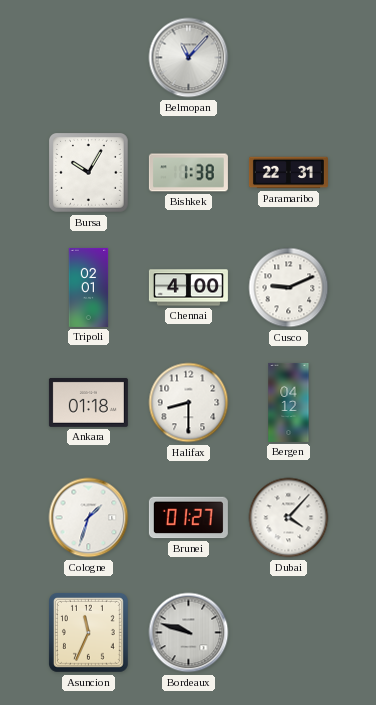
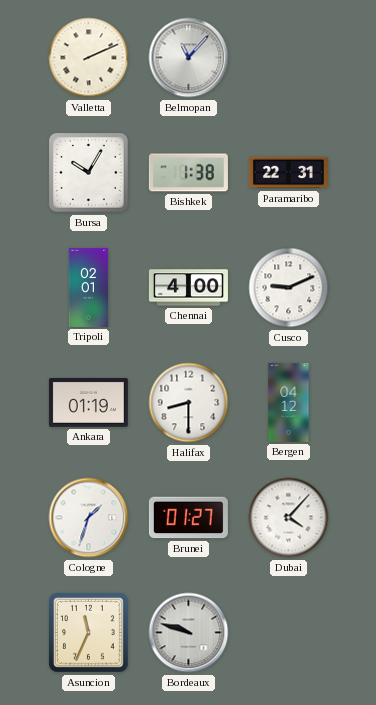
Valletta: none -> 2:11
Ankara: 01:18 -> 01:19
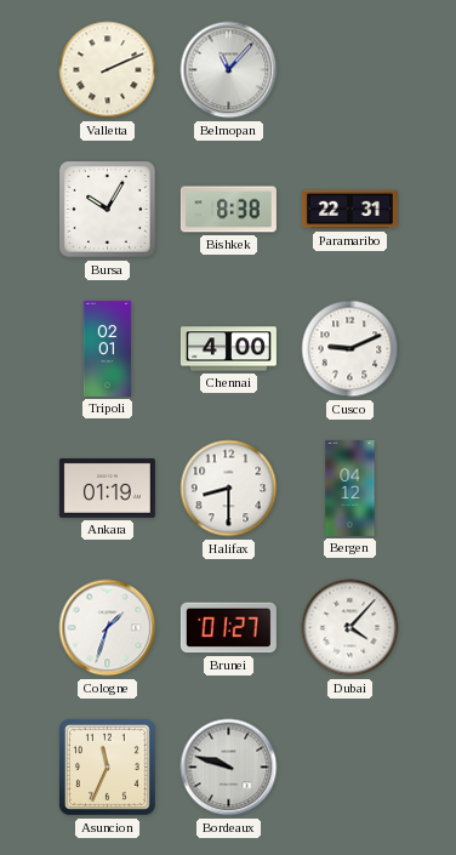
Bishkek: 1:38 -> 8:38
